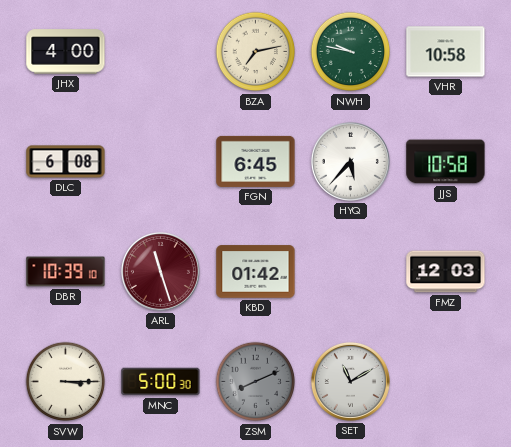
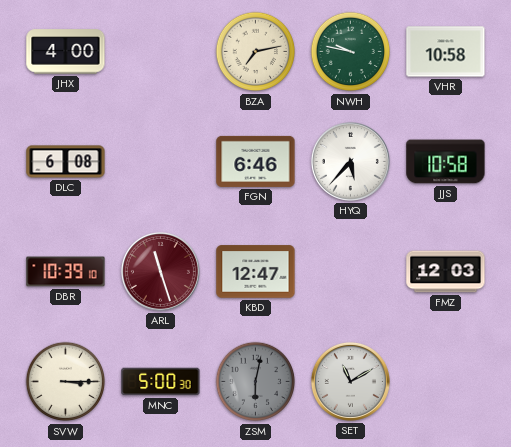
FGN: 6:45 -> 6:46
KBD: 01:42 -> 12:47
ZSM: 8:11 -> 6:02
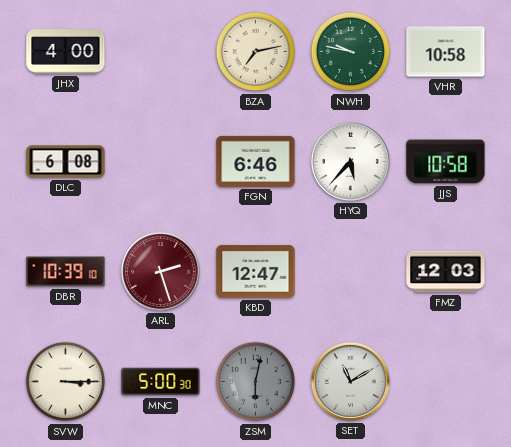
ARL: 11:27 -> 2:27
